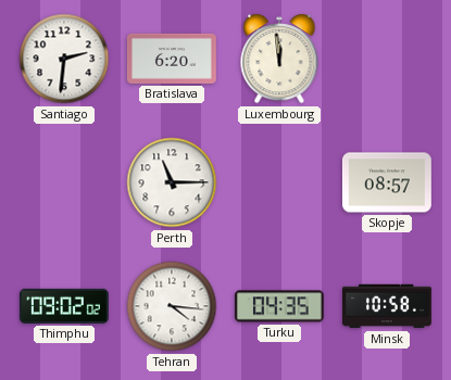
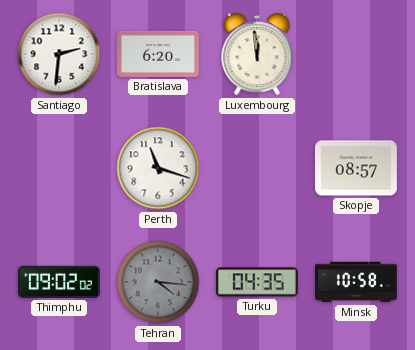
Perth: 11:15 -> 11:18
Tehran dial: white -> grey
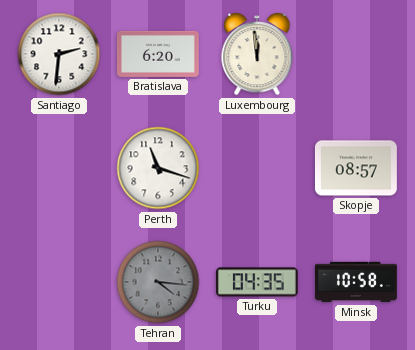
Thimphu: 09:02 -> none
